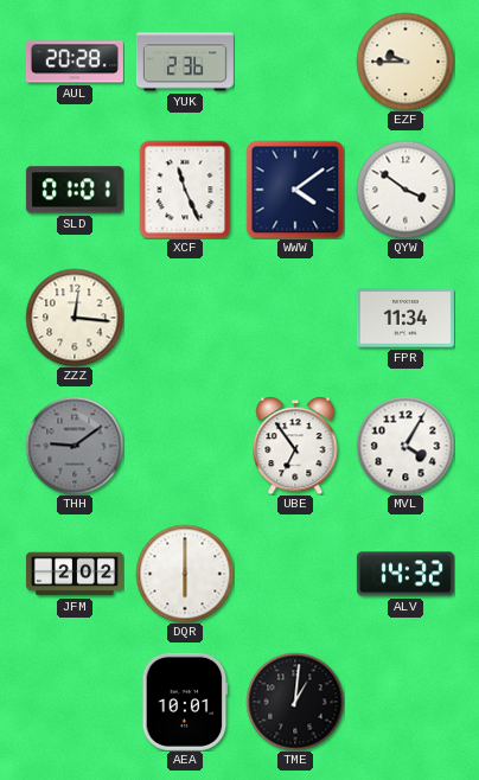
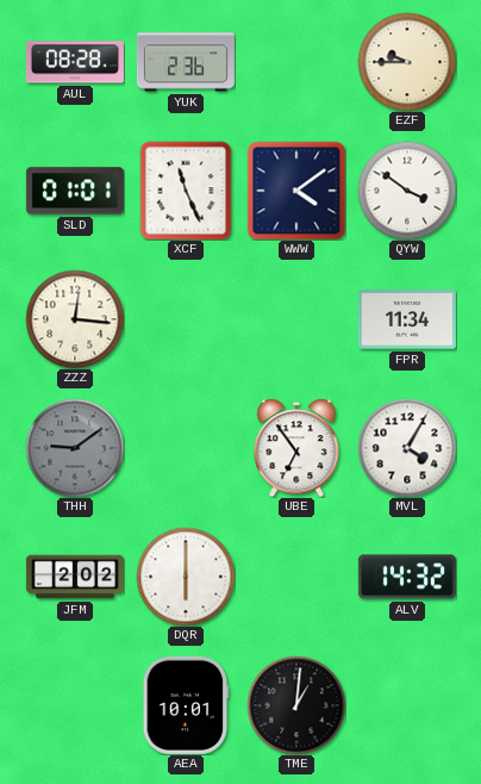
AUL: 20:28 -> 08:28
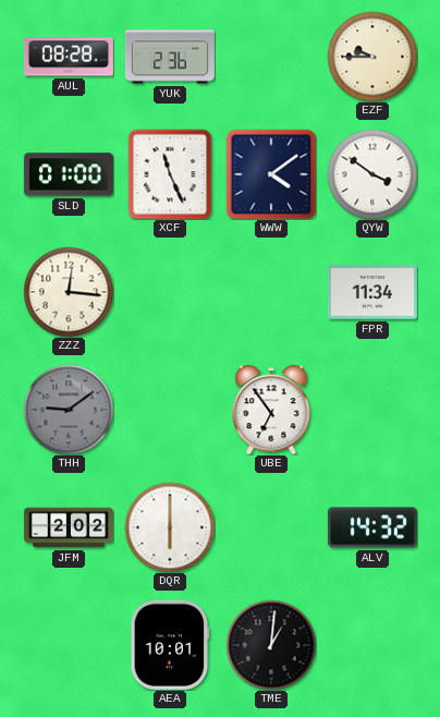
SLD: 01:01 -> 01:00
MVL: 4:05 -> none
